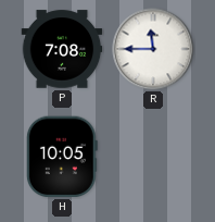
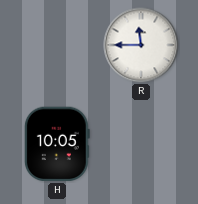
P: 7:08 -> none
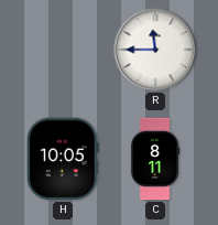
C: none -> 8:11
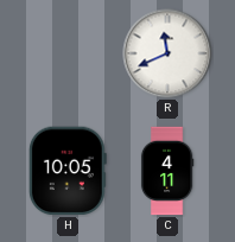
R: 11:45 -> 11:41
C: 8:11 -> 4:11
